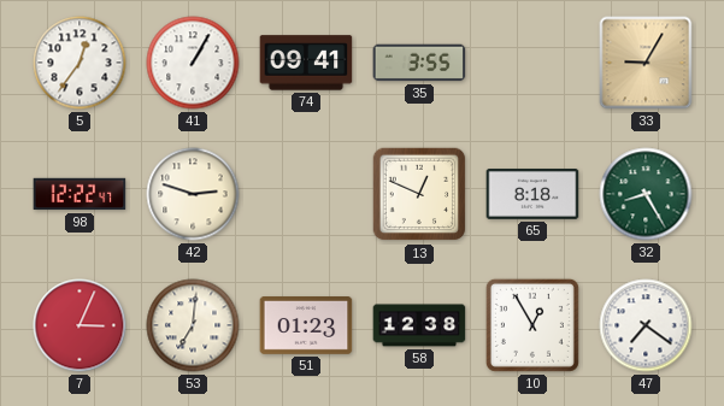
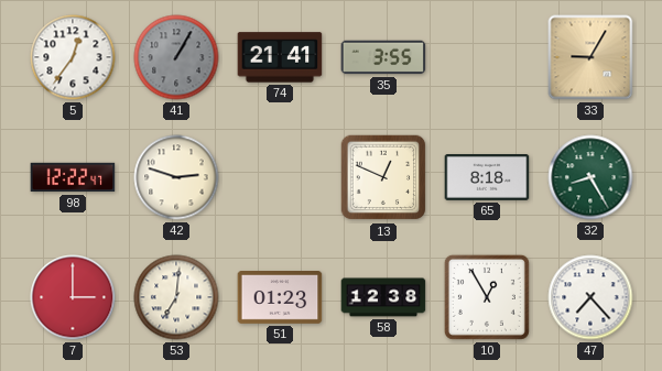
41 dial: white -> grey
74: 09:41 -> 21:41
7: 3:04 -> 3:00
47: 7:21 -> 7:23
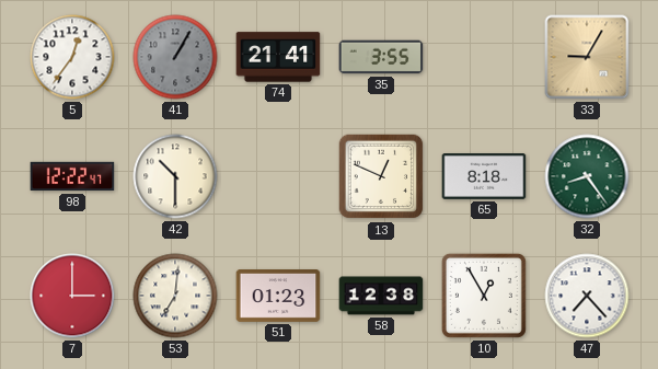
42: 2:48 -> 10:30
32: 8:25 -> 8:24
